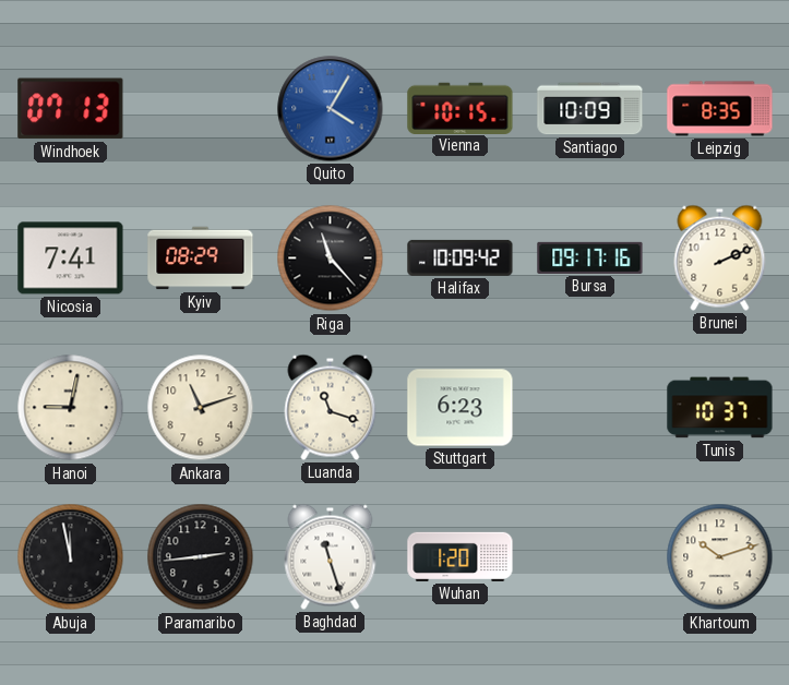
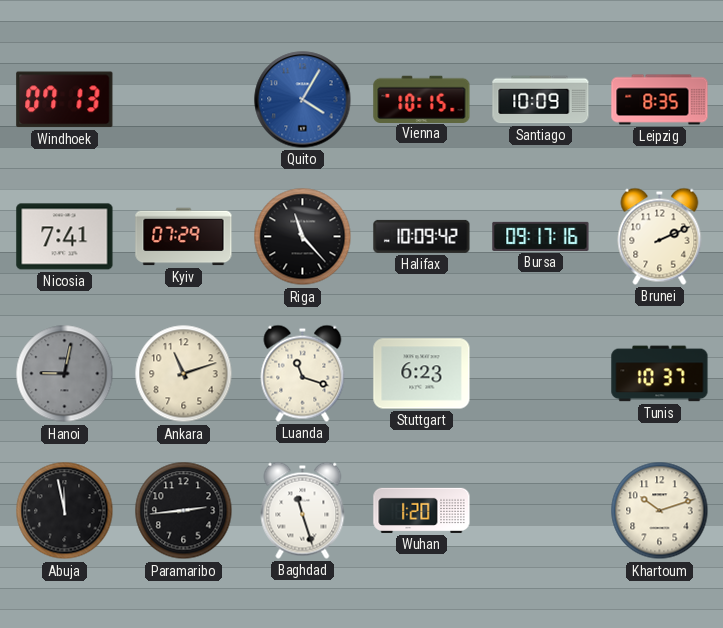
Kyiv: 08:29 -> 07:29
Hanoi dial: cream -> grey
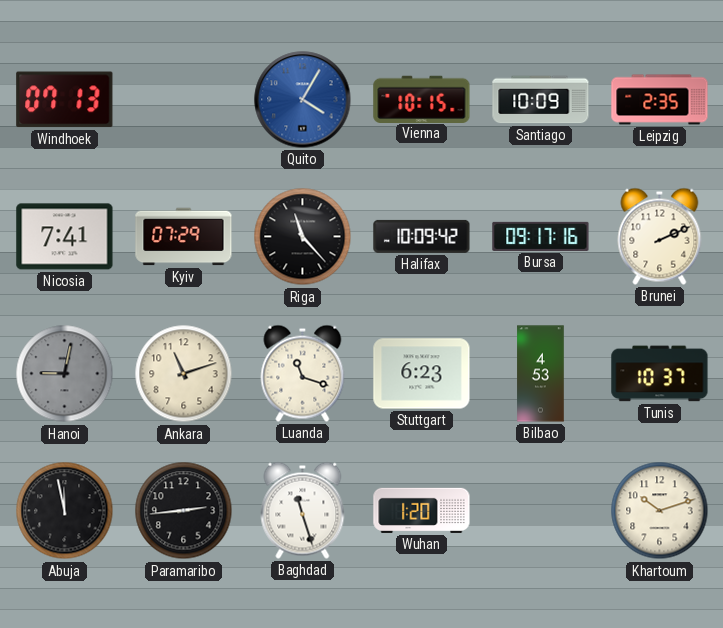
Leipzig: 8:35 -> 2:35
Bilbao: none -> 4:53
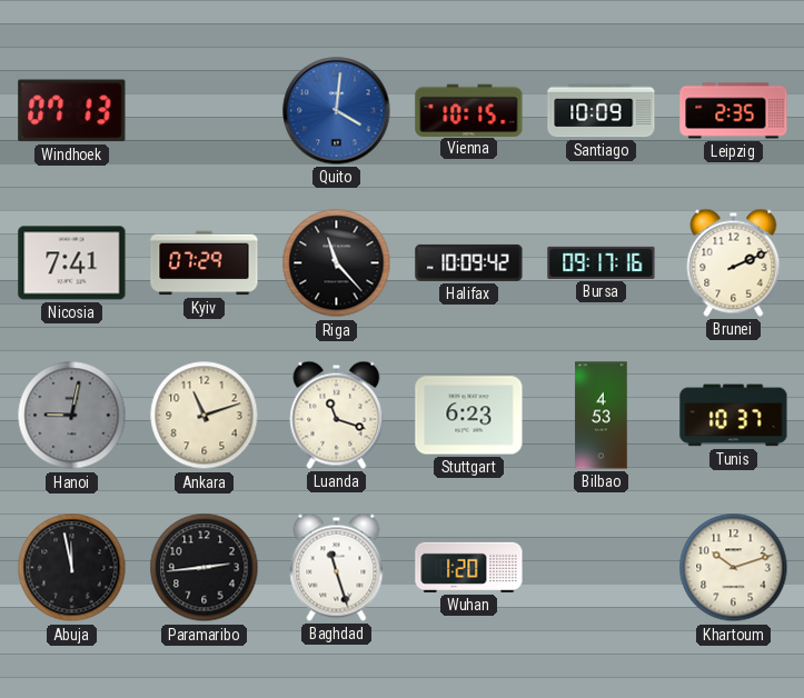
Quito: 4:05 -> 4:01
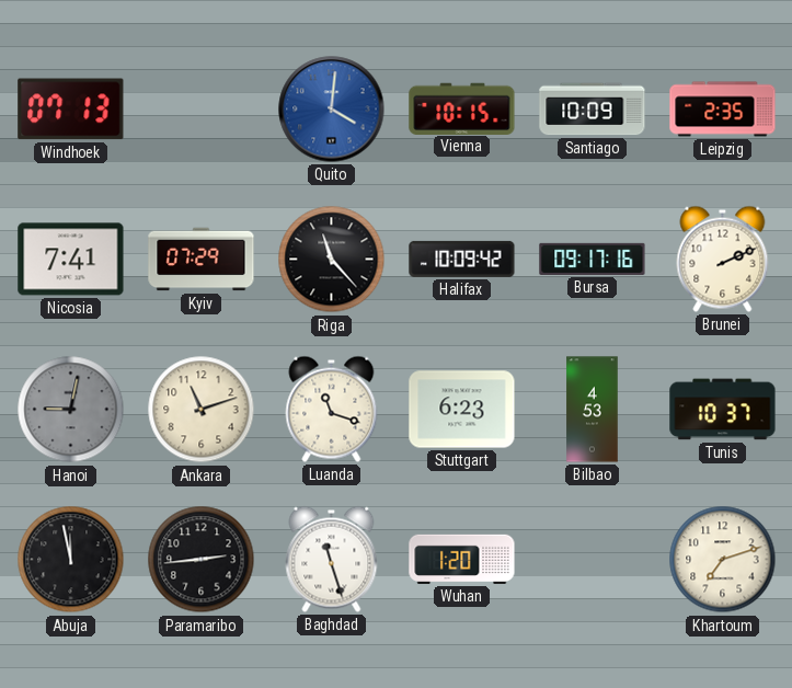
Khartoum: 10:12 -> 7:12
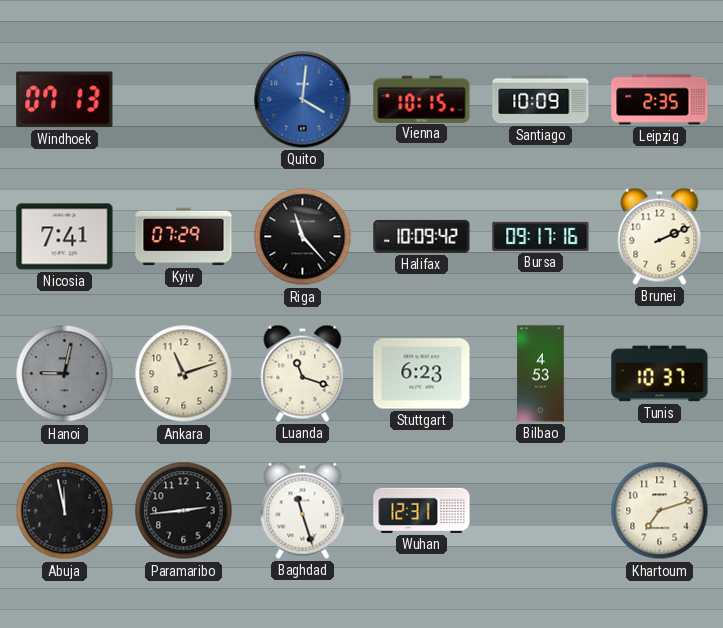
Wuhan: 1:20 -> 12:31
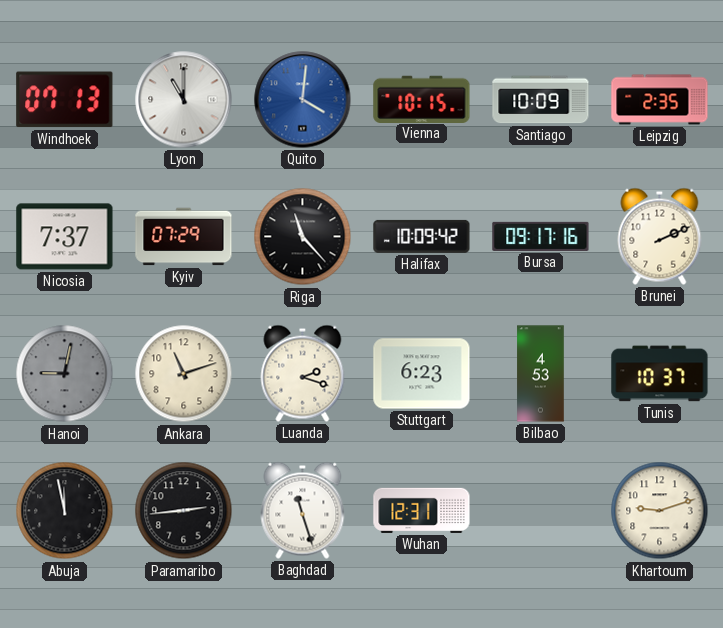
Lyon: none -> 11:00
Nicosia: 7:41 -> 7:37
Luanda: 11:18 -> 2:18
Khartoum: 7:12 -> 9:12
